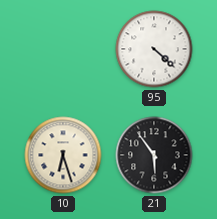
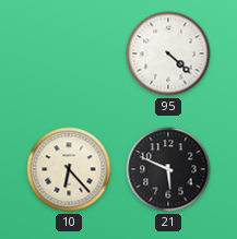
10: 6:27 -> 6:23
21: 5:54 -> 5:49
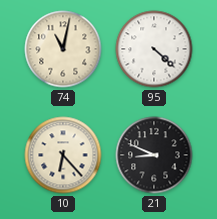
74: none -> 11:02
21: 5:49 -> 8:49
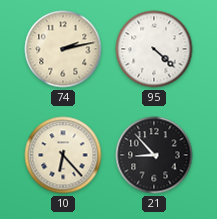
74: 11:02 -> 2:13
21: 8:49 -> 8:53
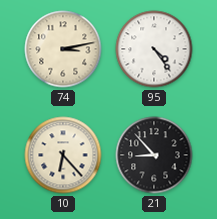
74: 2:13 -> 3:13
95: 4:22 -> 4:24
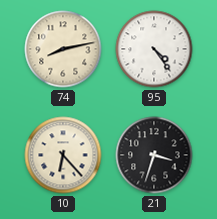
74: 3:13 -> 8:13
21: 8:53 -> 3:33
